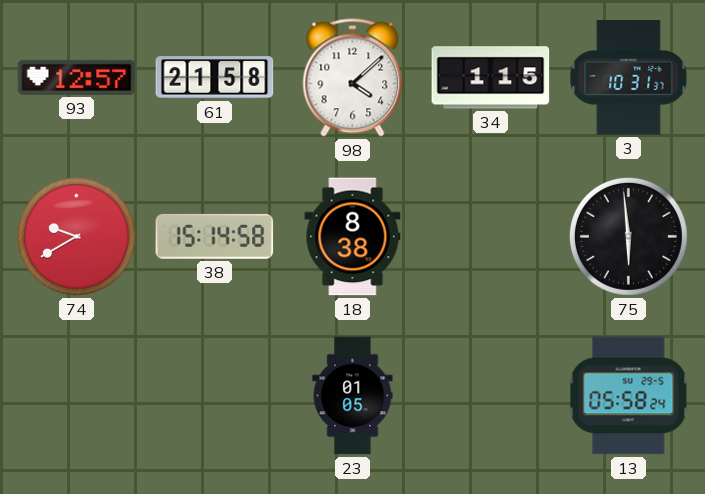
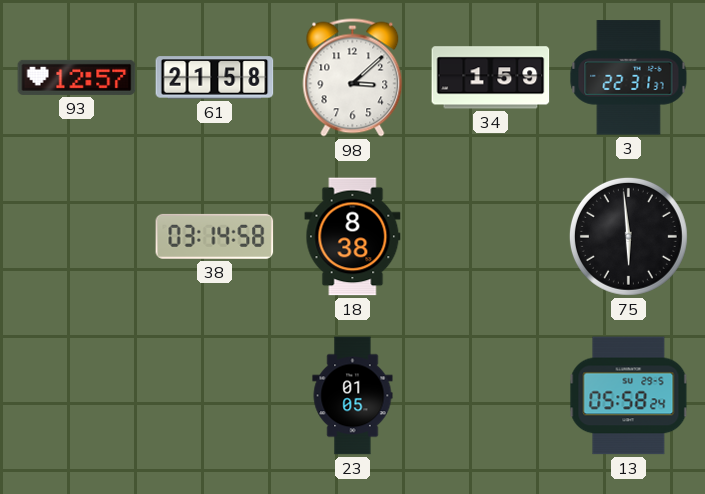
98: 4:08 -> 3:08
34: 1:15 -> 1:59
3: 10:31 -> 22:31
74: 9:40 -> none
38: 15:14 -> 03:14
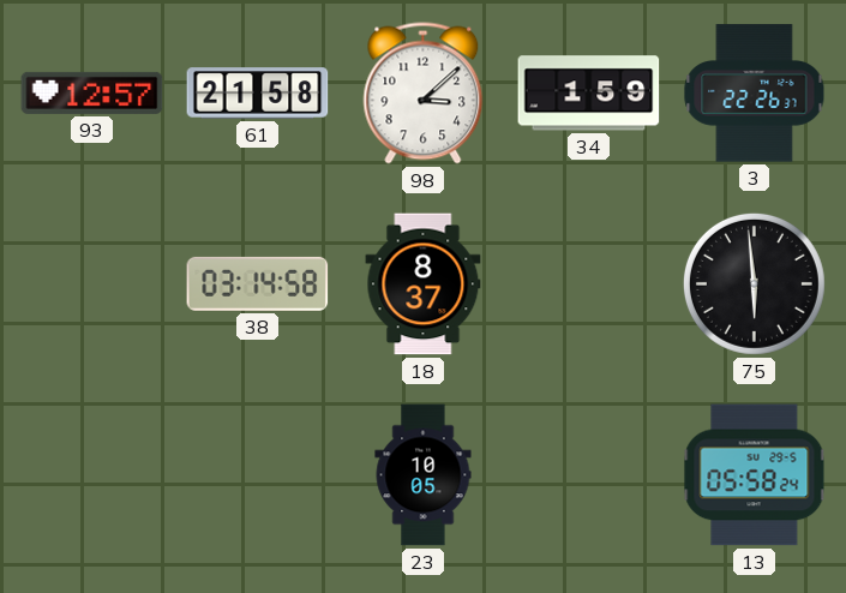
3: 22:31 -> 22:26
18: 8:38 -> 8:37
23: 01:05 -> 10:05
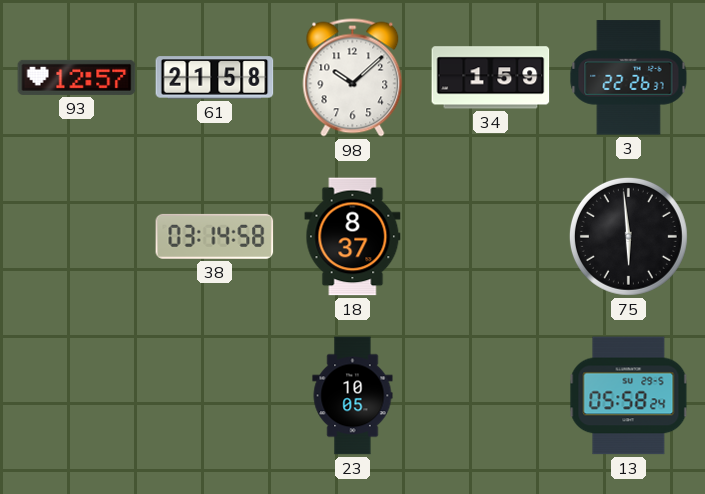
98: 3:08 -> 10:08
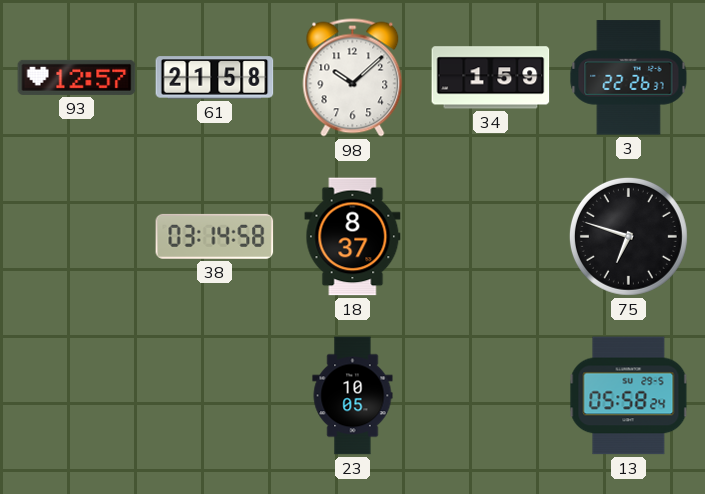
75: 5:59 -> 6:48
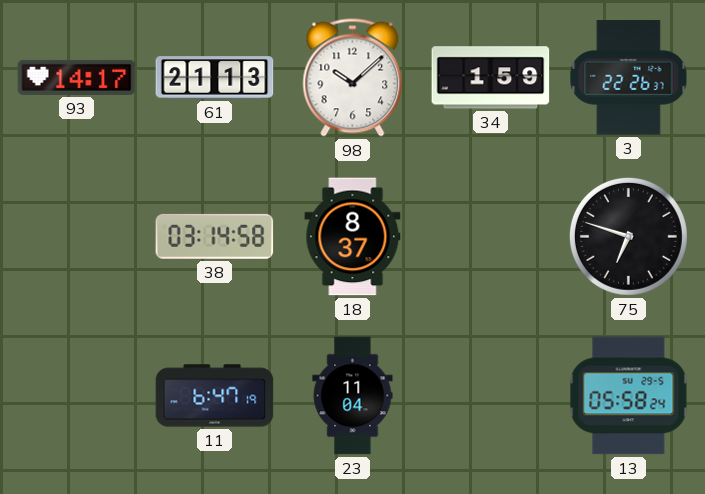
93: 12:57 -> 14:17
61: 21:58 -> 21:13
11: none -> 6:47
23: 10:05 -> 11:04
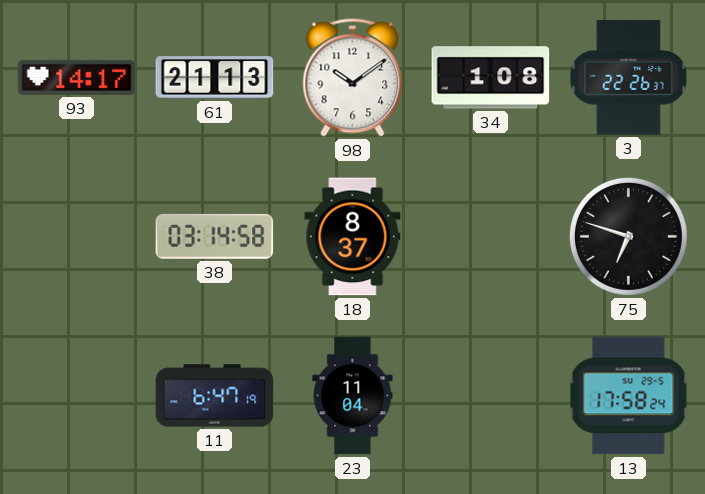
98: 10:08 -> 10:09
34: 1:59 -> 1:08
13: 05:58 -> 17:58
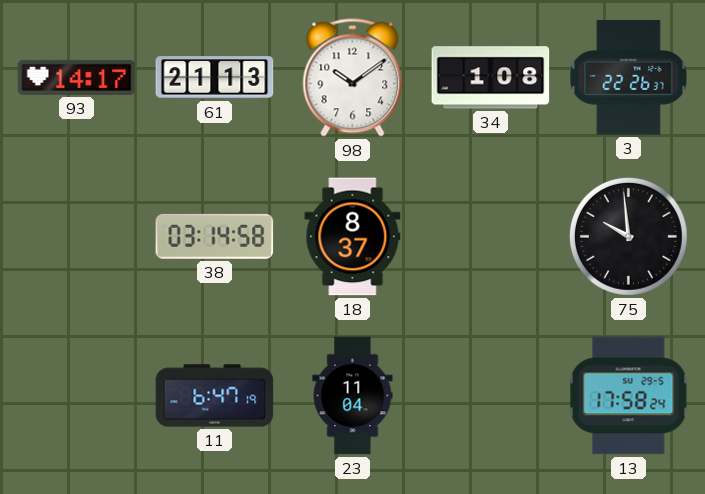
75: 6:48 -> 9:59
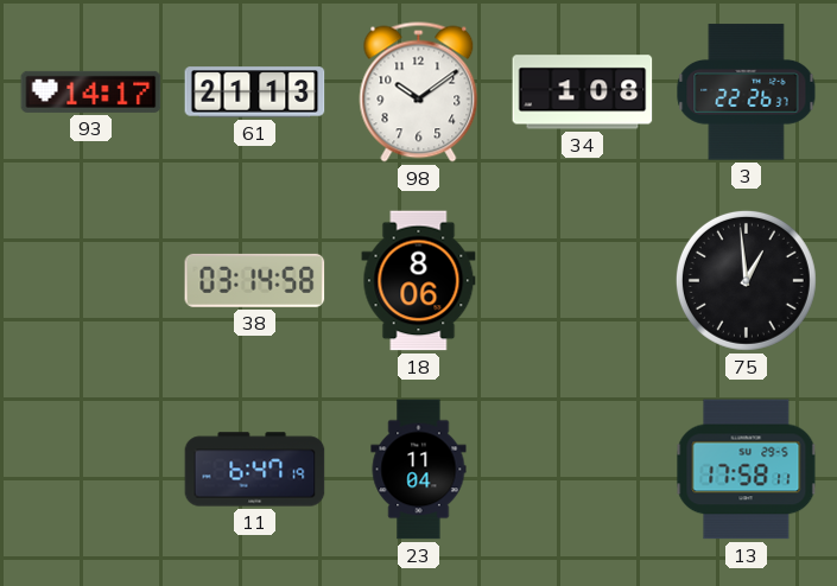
18: 8:37 -> 8:06
75: 9:59 -> 12:59
13: 17:58:24 -> 17:58:11
